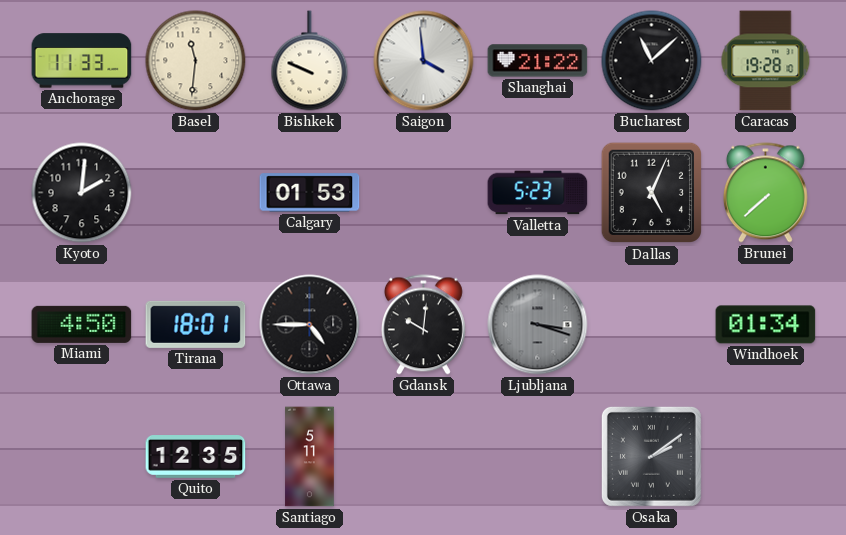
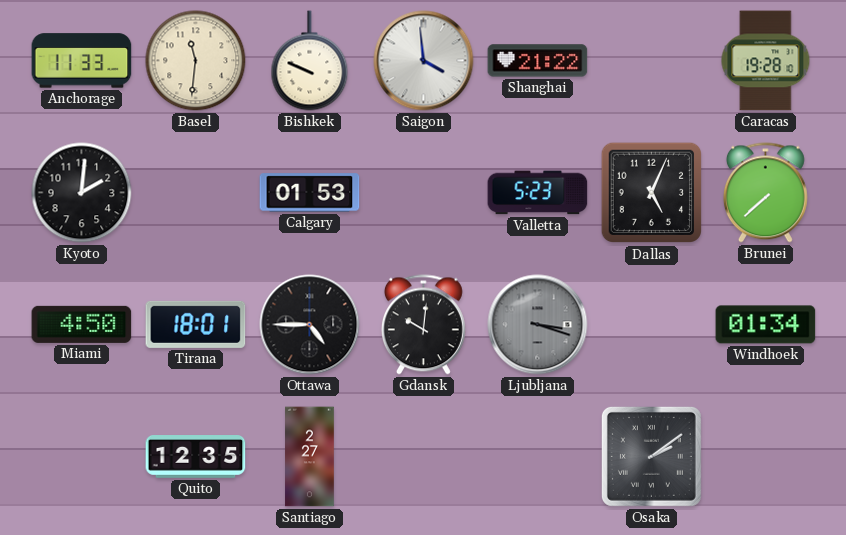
Bucharest: 11:08 -> none
Santiago: 5:11 -> 2:27
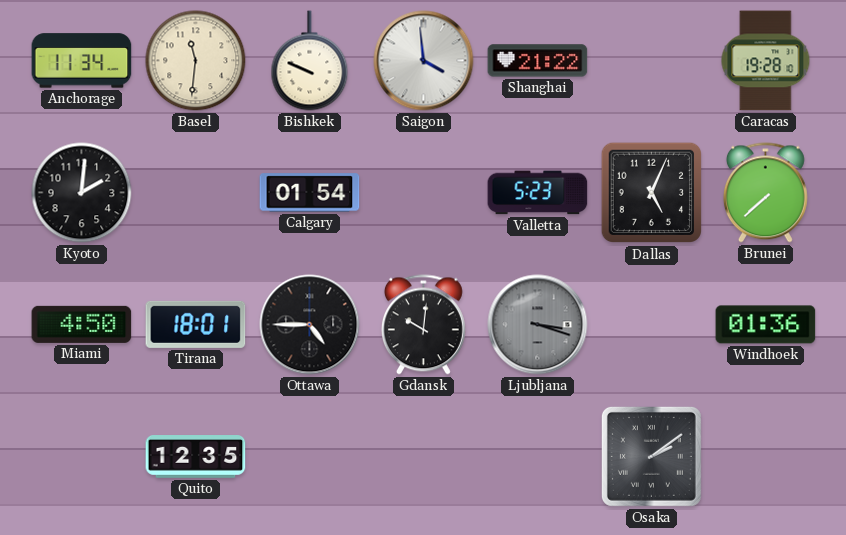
Anchorage: 11:33 -> 11:34
Calgary: 01:53 -> 01:54
Windhoek: 01:34 -> 01:36
Santiago: 2:27 -> none
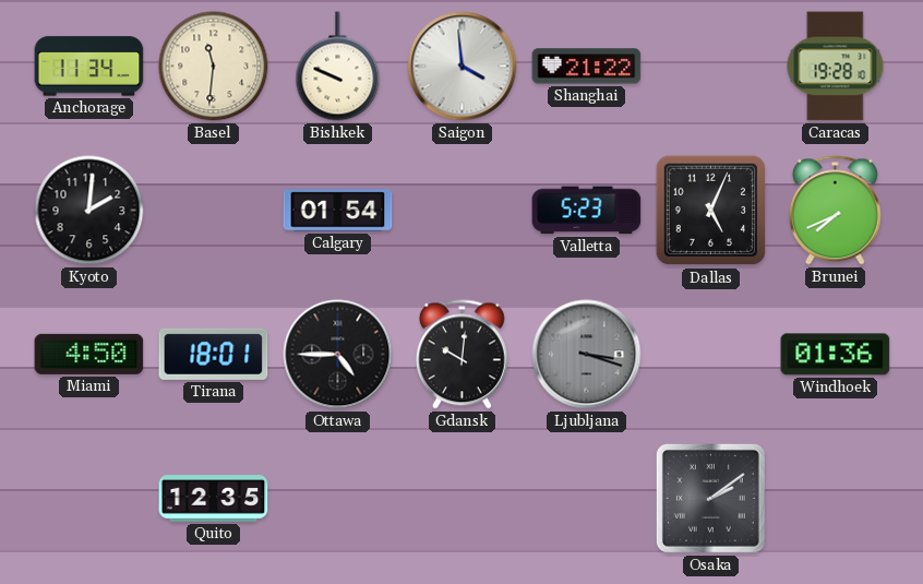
Brunei: 7:38 -> 7:41
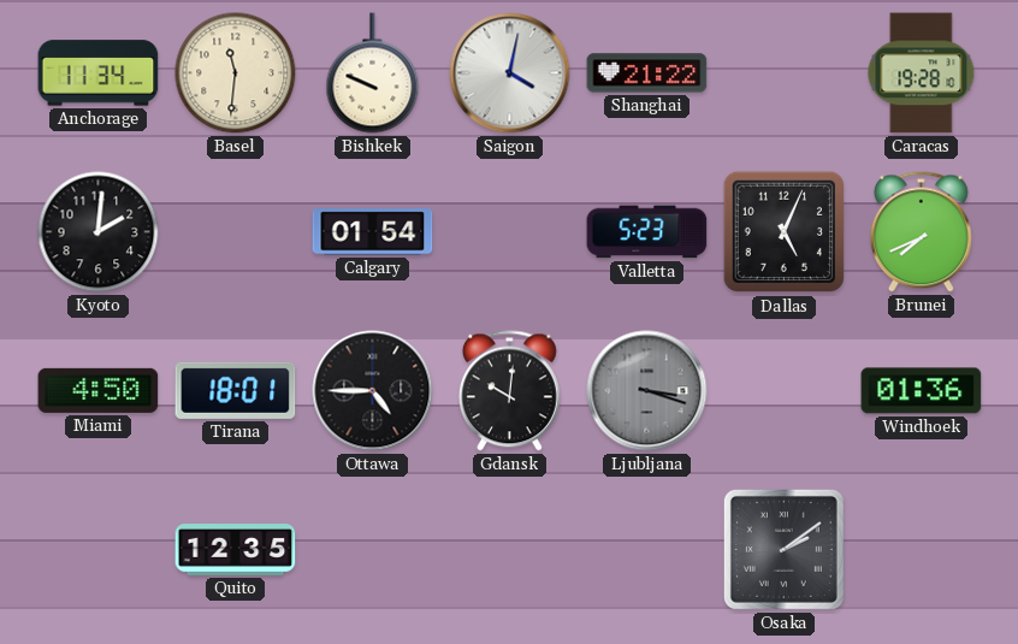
Saigon: 3:59 -> 4:02
